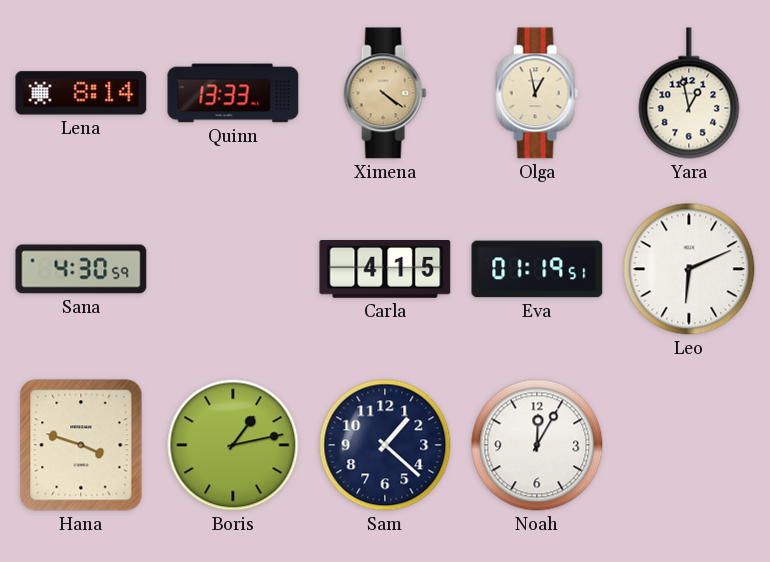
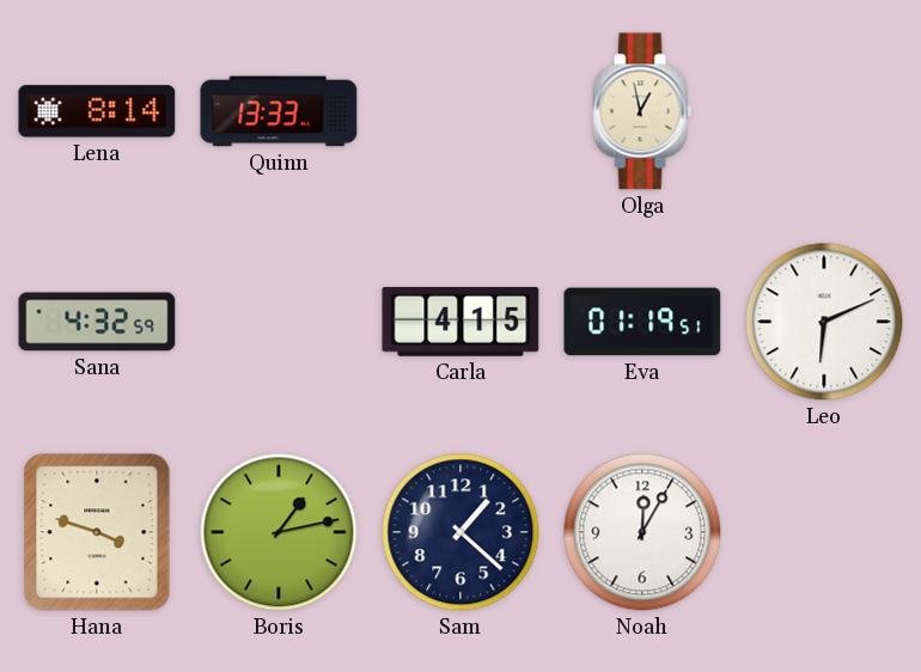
Ximena: 4:21 -> none
Yara: 12:58 -> none
Sana: 4:30 -> 4:32
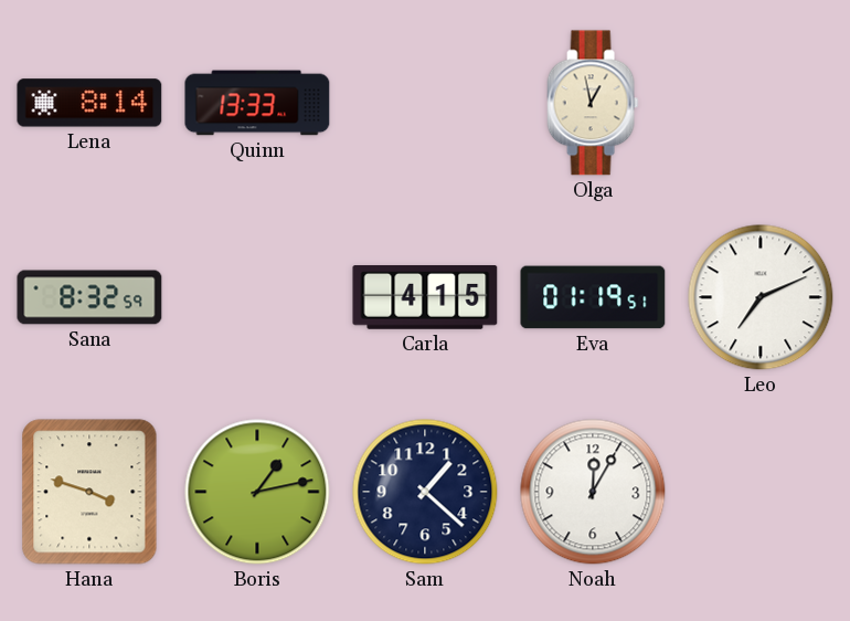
Sana: 4:32 -> 8:32
Leo: 6:11 -> 7:11
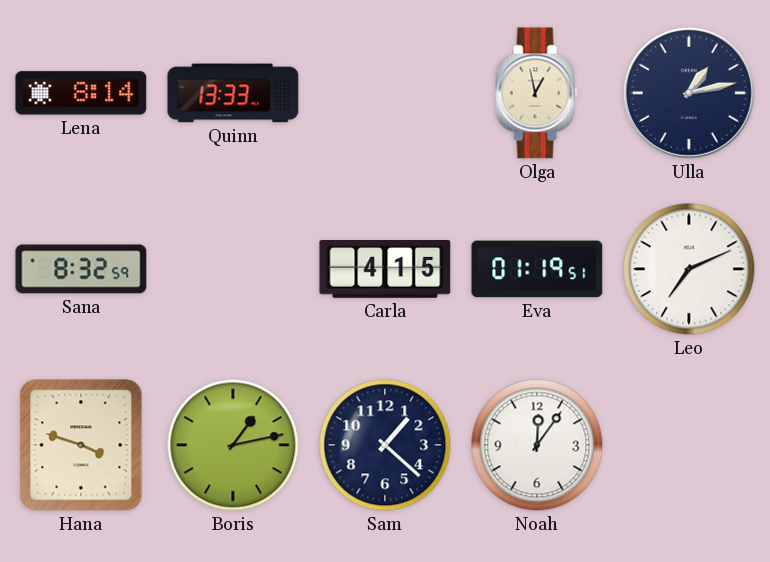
Ulla: none -> 1:13
Noah: 12:05 -> 12:06
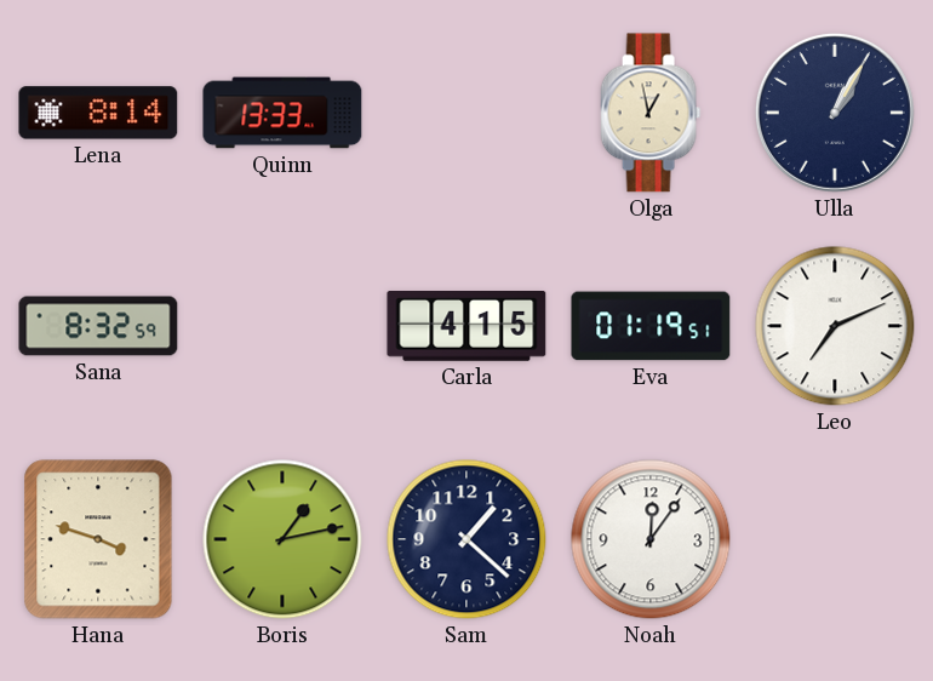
Ulla: 1:13 -> 1:05
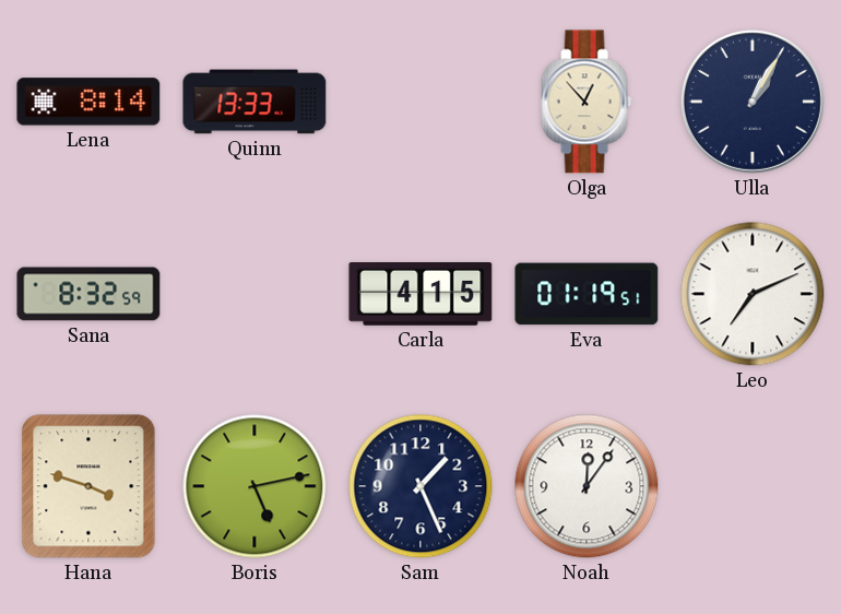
Olga: 12:58 -> 12:53
Boris: 1:13 -> 5:13
Sam: 1:22 -> 1:26
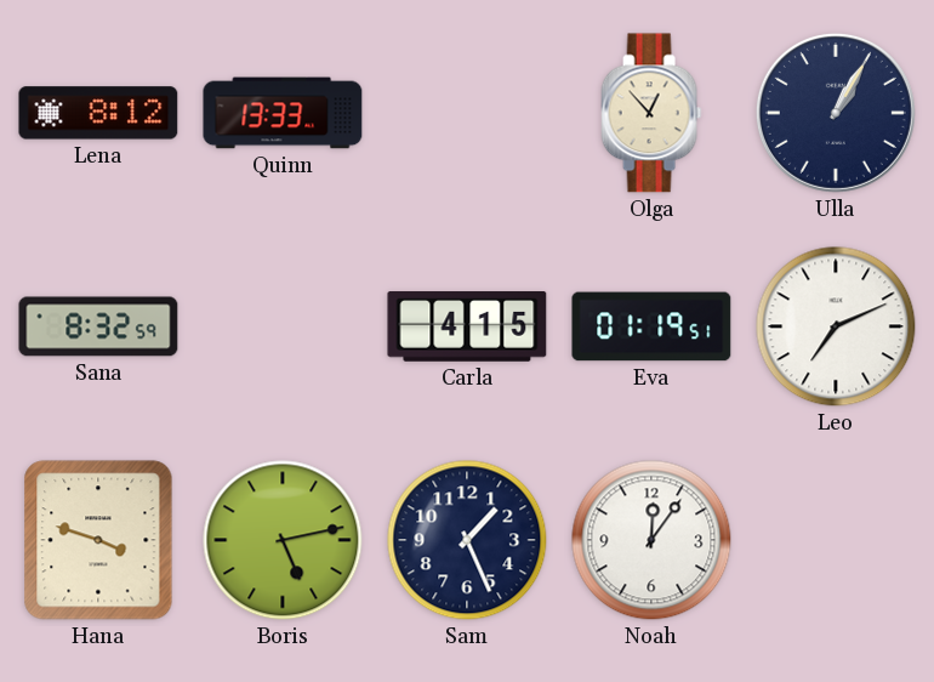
Lena: 8:14 -> 8:12
